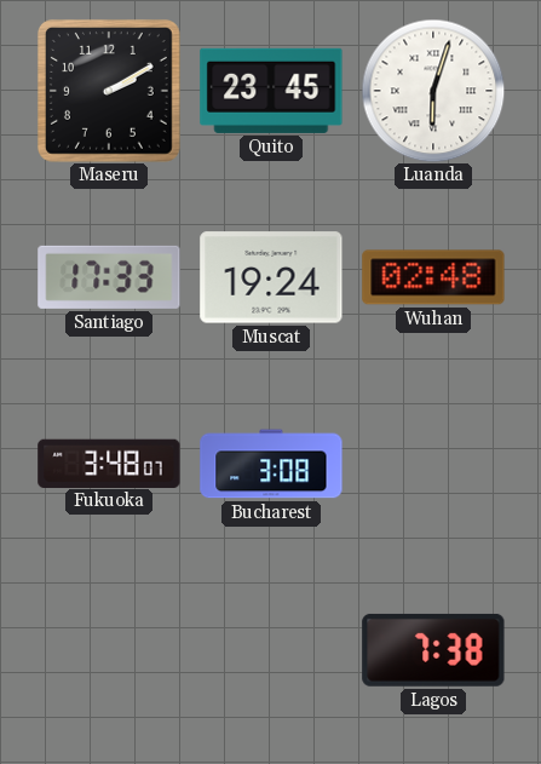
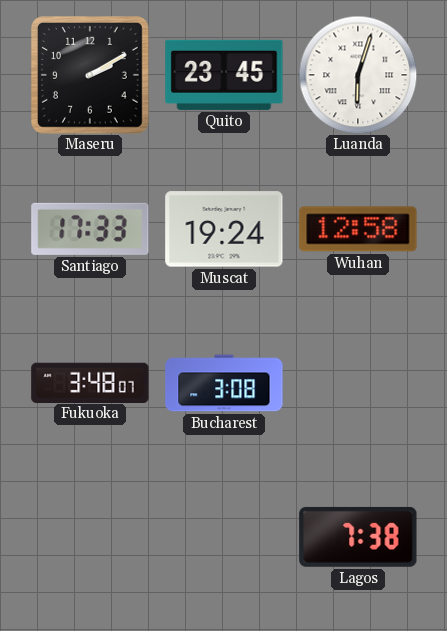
Wuhan: 02:48 -> 12:58
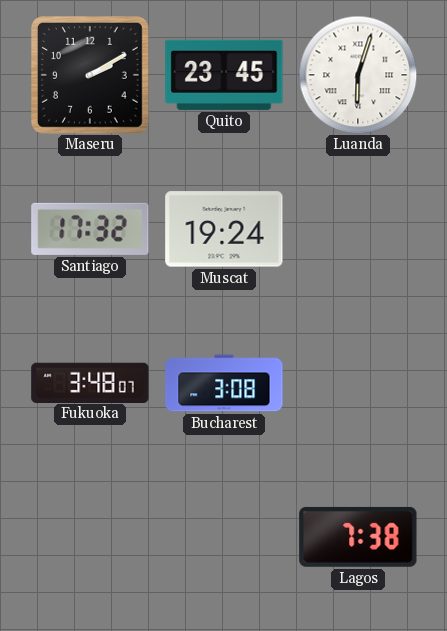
Santiago: 17:33 -> 17:32
Wuhan: 12:58 -> none
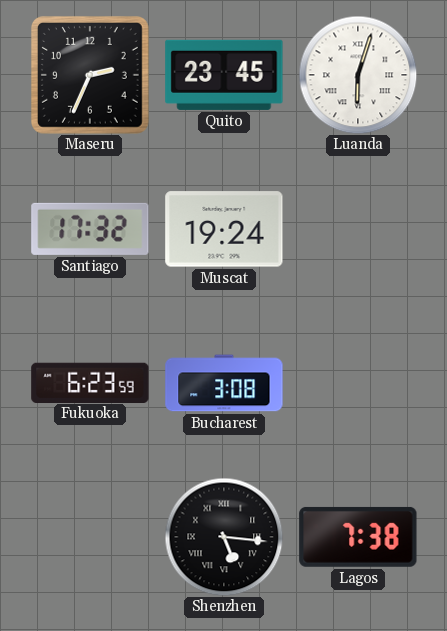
Maseru: 2:10 -> 2:34
Fukuoka: 3:48 -> 6:23
Shenzhen: none -> 5:16
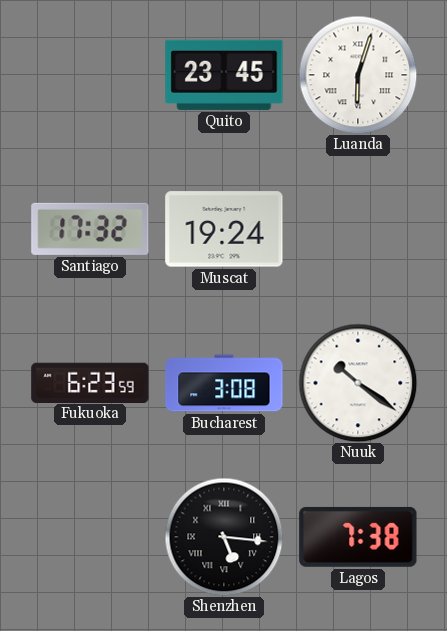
Maseru: 2:34 -> none
Nuuk: none -> 10:21
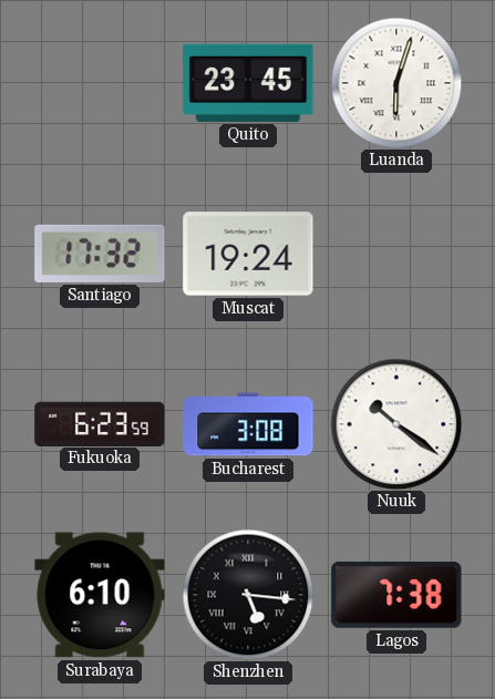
Surabaya: none -> 6:10
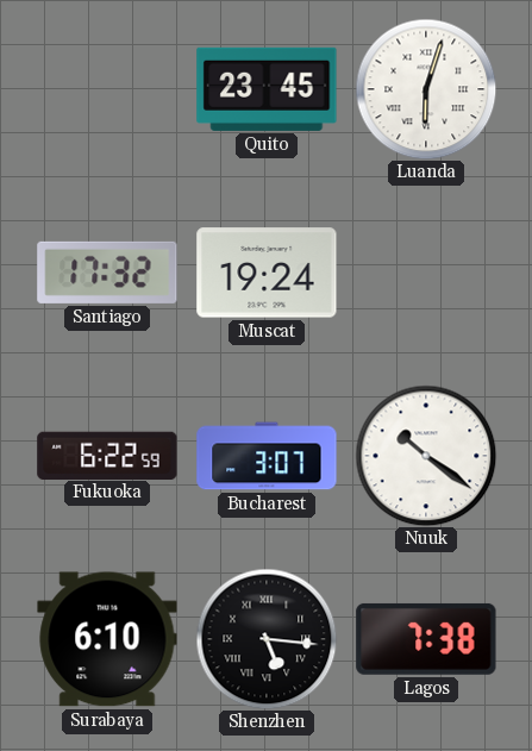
Fukuoka: 6:23 -> 6:22
Bucharest: 3:08 -> 3:07
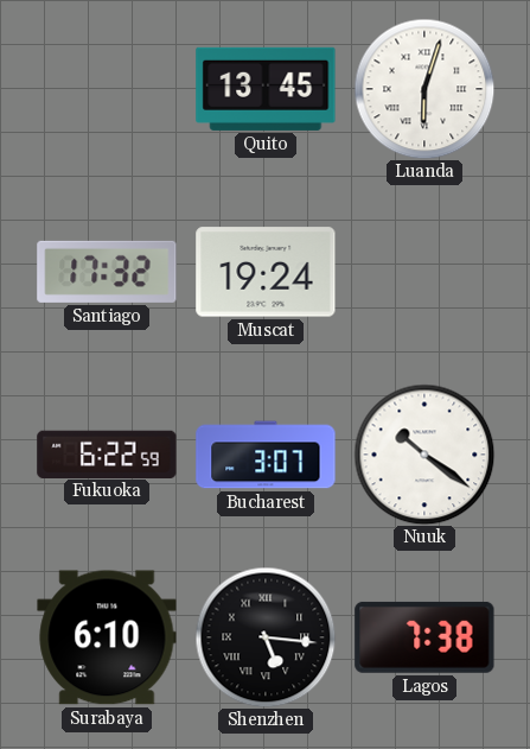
Quito: 23:45 -> 13:45
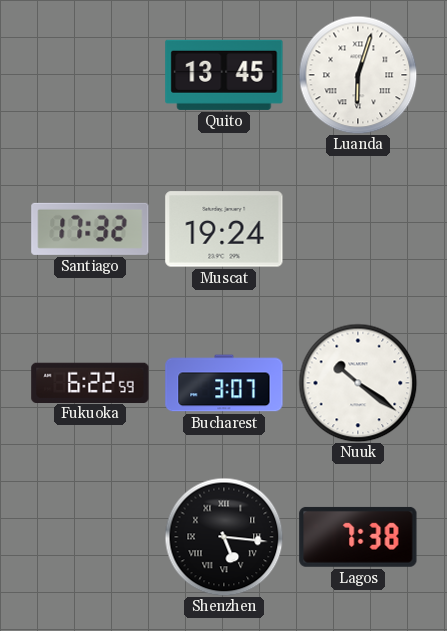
Surabaya: 6:10 -> none
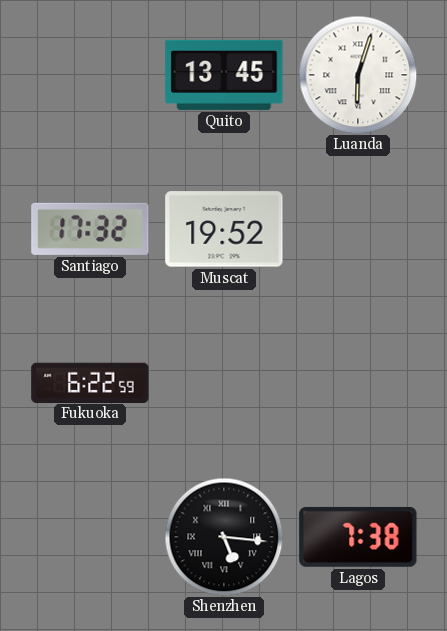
Muscat: 19:24 -> 19:52
Bucharest: 3:07 -> none
Nuuk: 10:21 -> none
